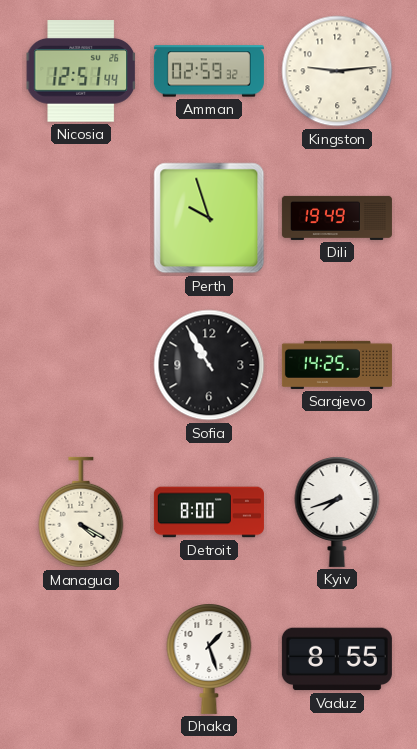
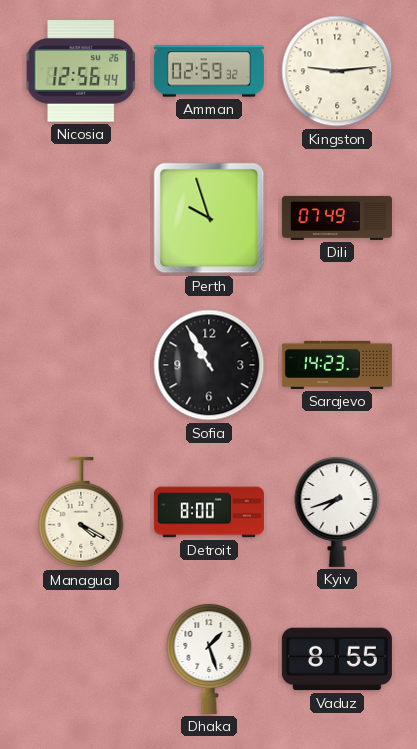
Nicosia: 12:51 -> 12:56
Dili: 19:49 -> 07:49
Sarajevo: 14:25 -> 14:23
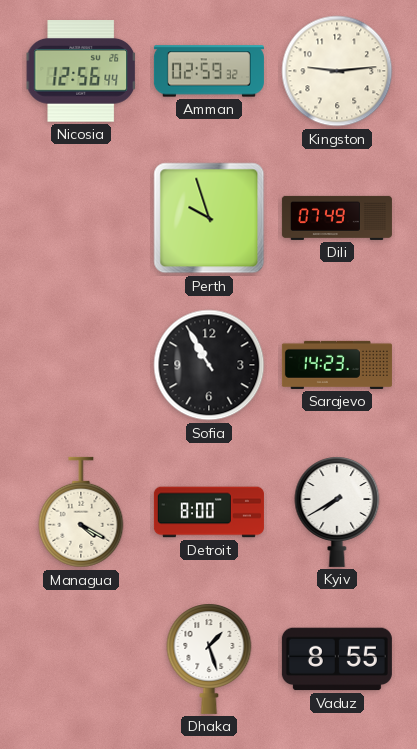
Kyiv: 7:42 -> 7:40
